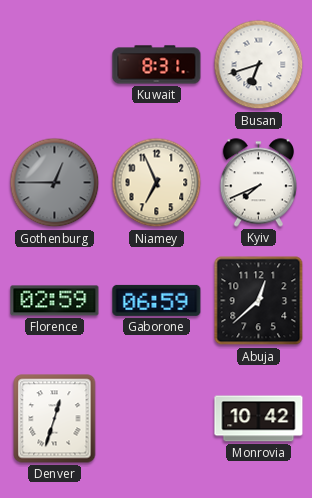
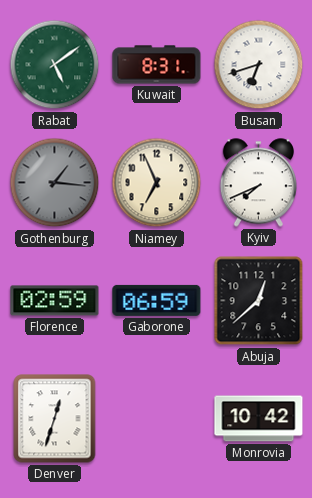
Rabat: none -> 5:09
Gothenburg: 12:45 -> 1:16
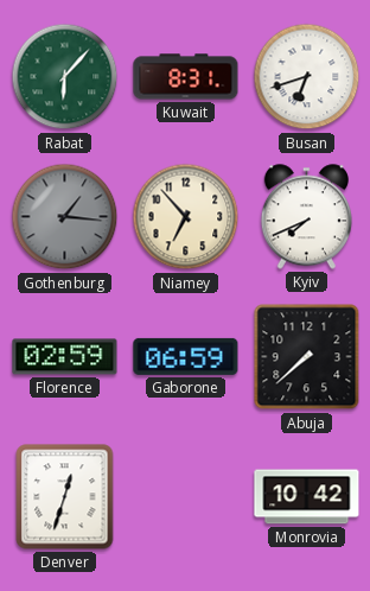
Rabat: 5:09 -> 6:07
Niamey: 6:56 -> 6:53
Abuja: 12:38 -> 7:38
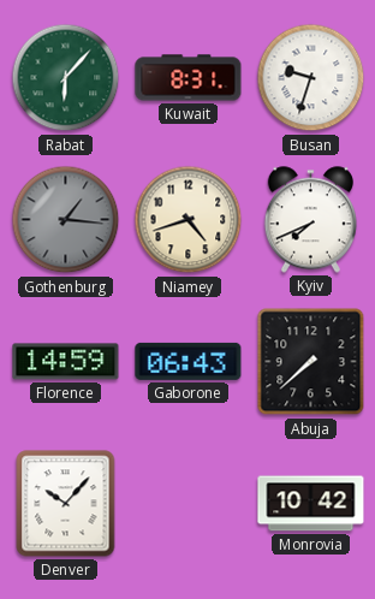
Busan: 6:42 -> 9:33
Niamey: 6:53 -> 4:42
Florence: 02:59 -> 14:59
Gaborone: 06:59 -> 06:43
Denver: 12:33 -> 10:07
